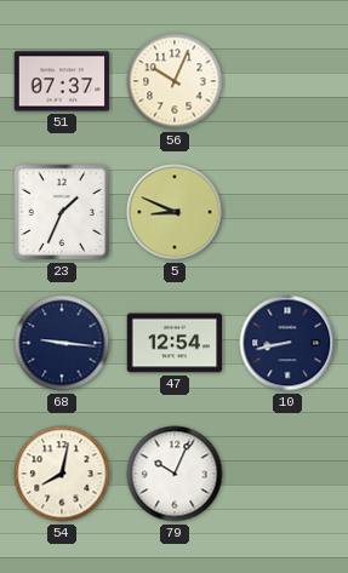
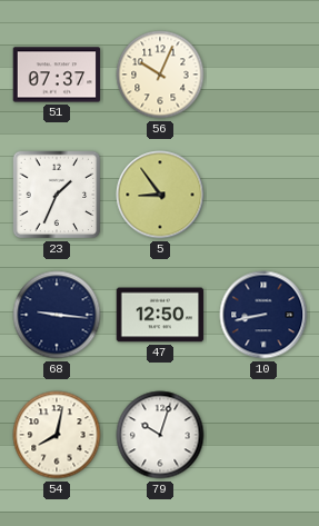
5: 8:49 -> 8:54
47: 12:54 -> 12:50
79: 10:04 -> 10:03
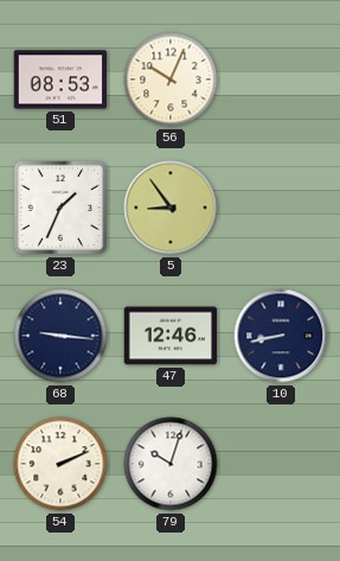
51: 07:37 -> 08:53
47: 12:50 -> 12:46
54: 8:02 -> 2:11
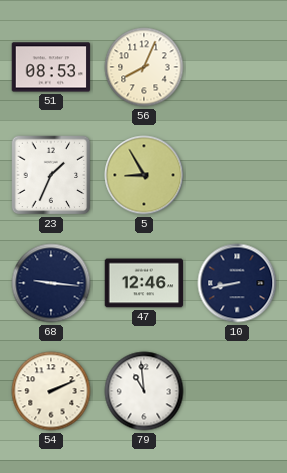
56: 10:04 -> 8:04
5: 8:54 -> 8:55
79: 10:03 -> 10:59
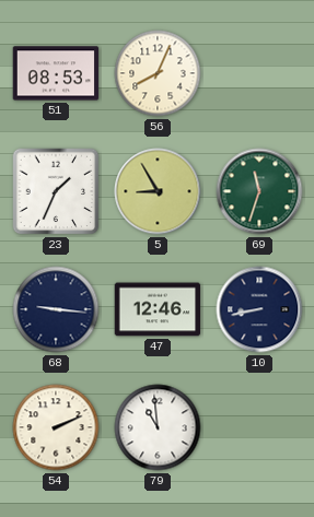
69: none -> 11:33
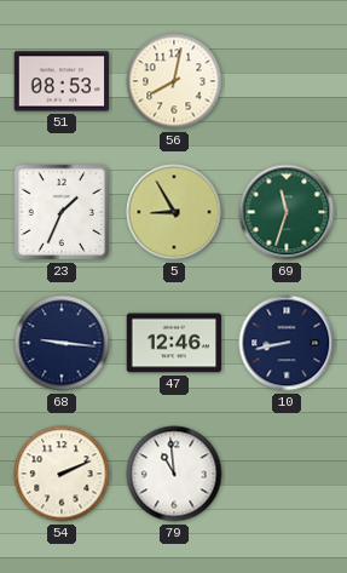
56: 8:04 -> 8:02
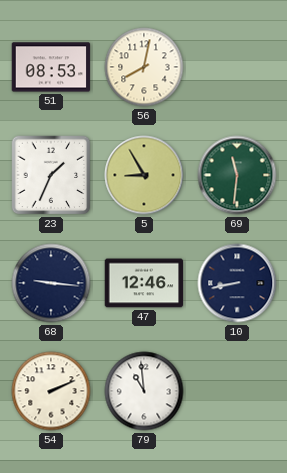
69: 11:33 -> 11:31
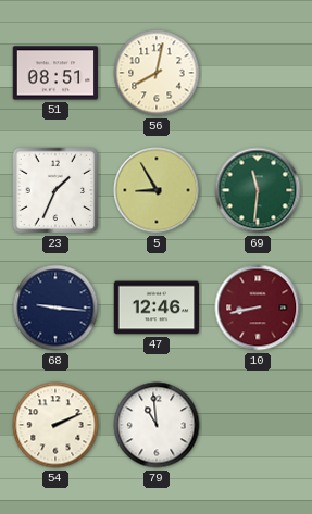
51: 08:53 -> 08:51
10 dial: navy -> burgundy
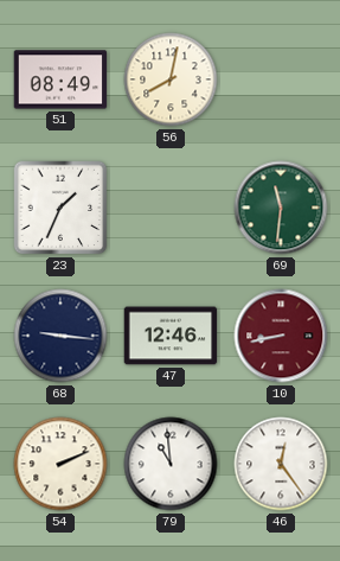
51: 08:51 -> 08:49
5: 8:55 -> none
46: none -> 12:24
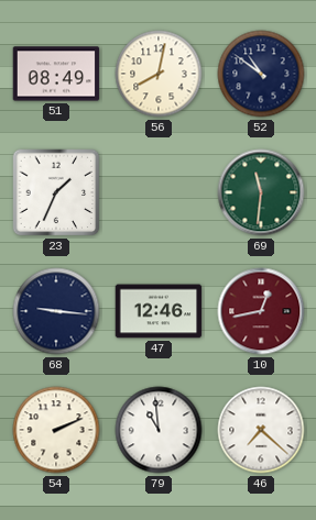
52: none -> 10:51
10: 8:43 -> 12:43
46: 12:24 -> 7:22
